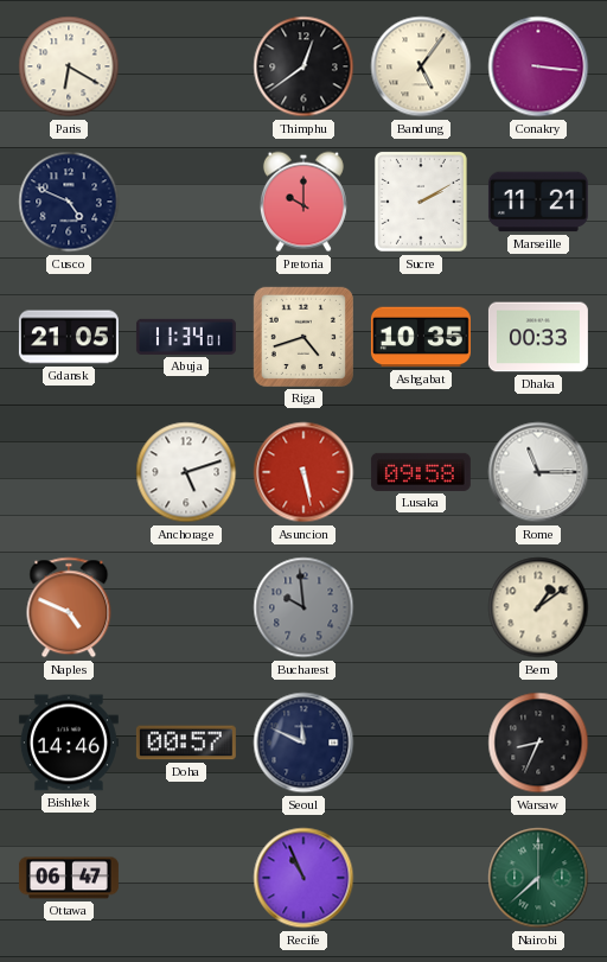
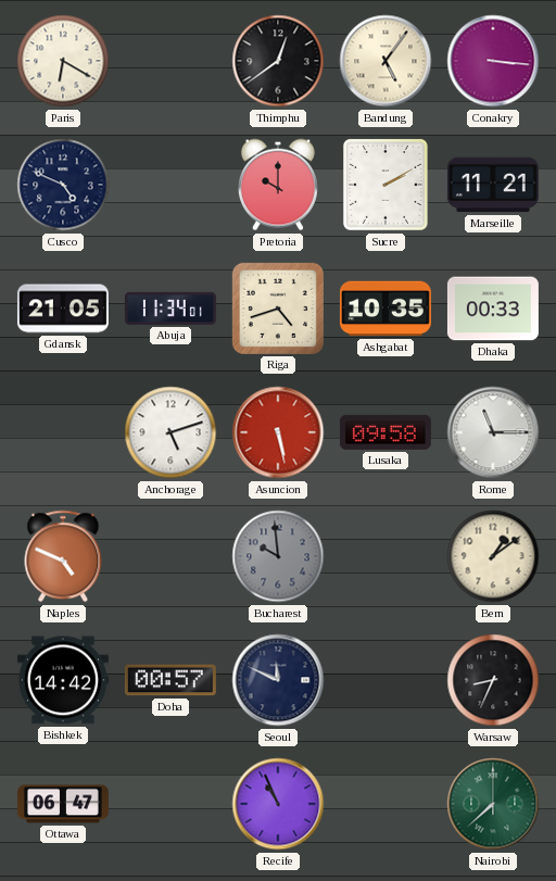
Bishkek: 14:46 -> 14:42
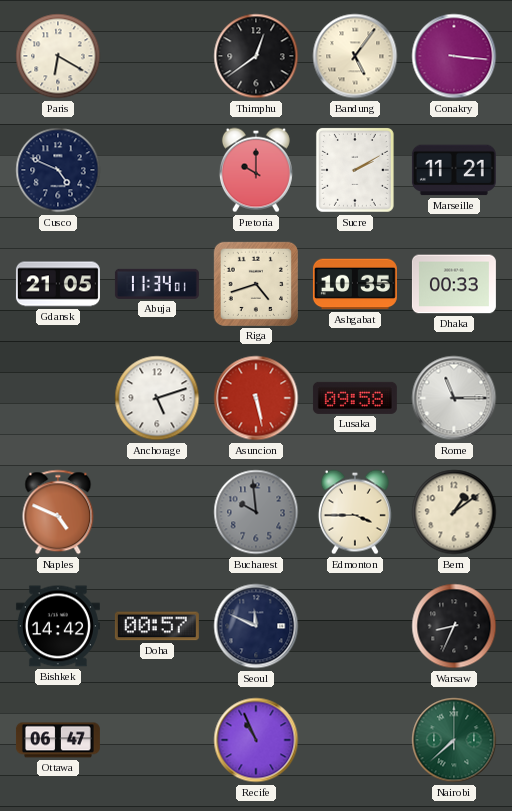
Edmonton: none -> 3:45
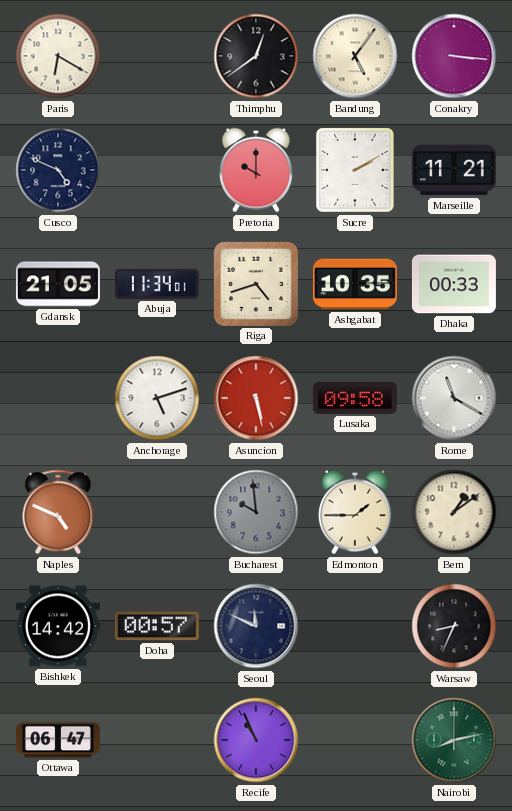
Rome: 11:15 -> 11:20
Edmonton: 3:45 -> 1:45
Nairobi: 7:38 -> 8:13
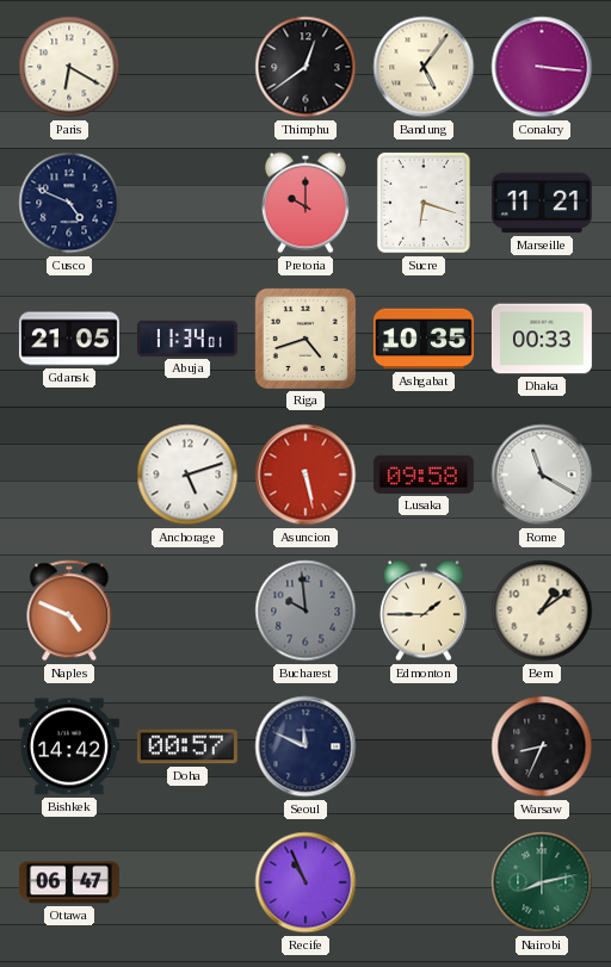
Sucre: 2:10 -> 6:18
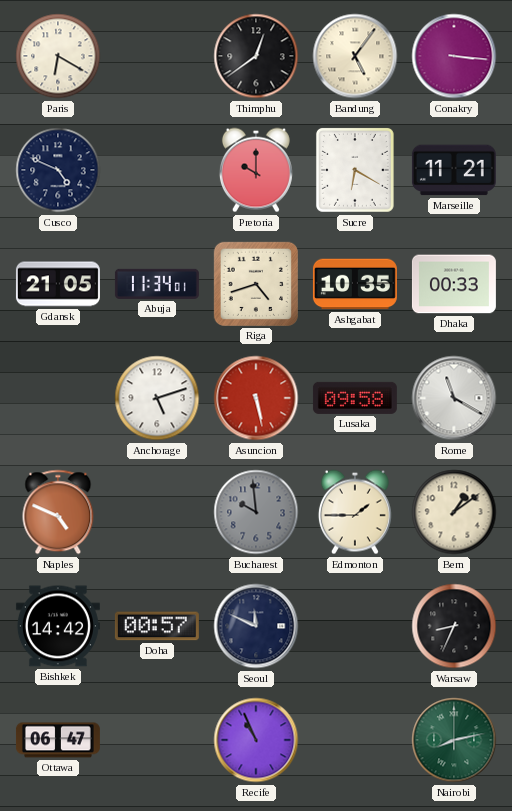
Sucre: 6:18 -> 6:20
